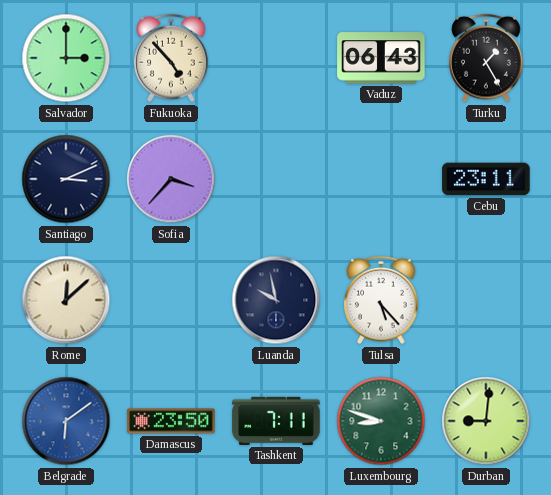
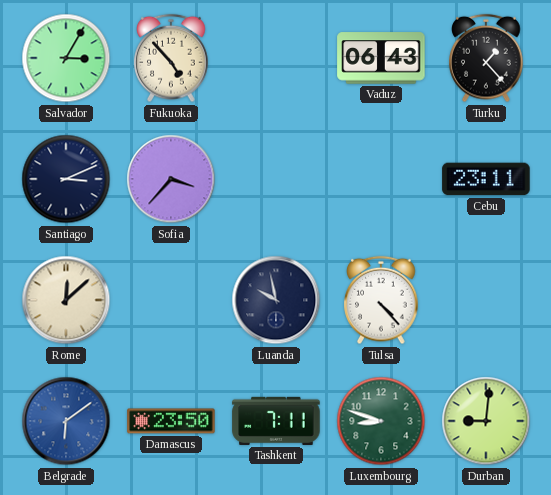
Salvador: 3:00 -> 3:05
Turku: 1:25 -> 1:23
Tulsa: 5:23 -> 4:23
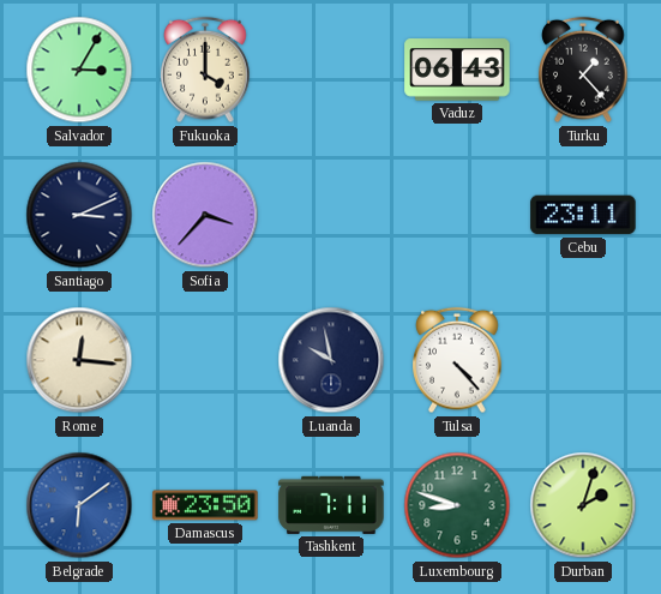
Fukuoka: 4:53 -> 4:00
Rome: 12:08 -> 12:16
Durban: 9:01 -> 2:03
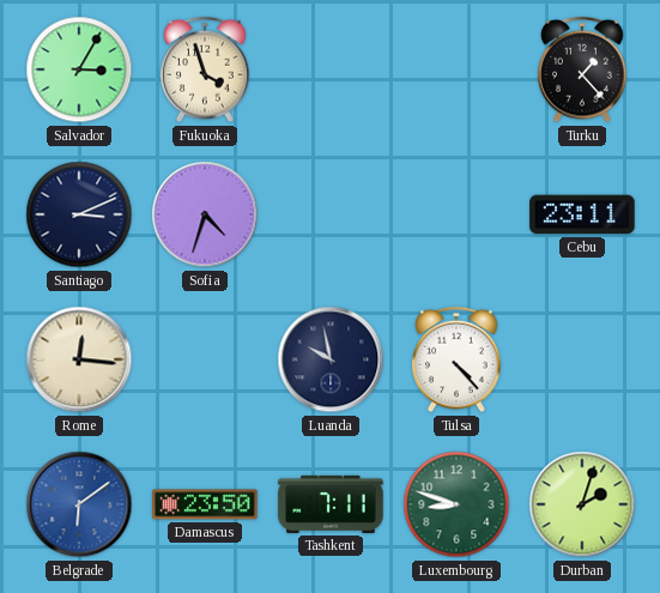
Fukuoka: 4:00 -> 3:57
Vaduz: 06:43 -> none
Sofia: 3:37 -> 4:33
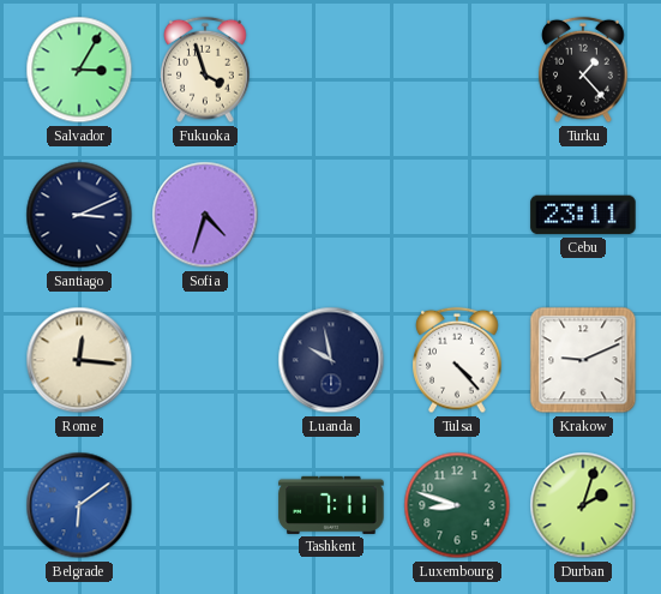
Krakow: none -> 9:11
Damascus: 23:50 -> none
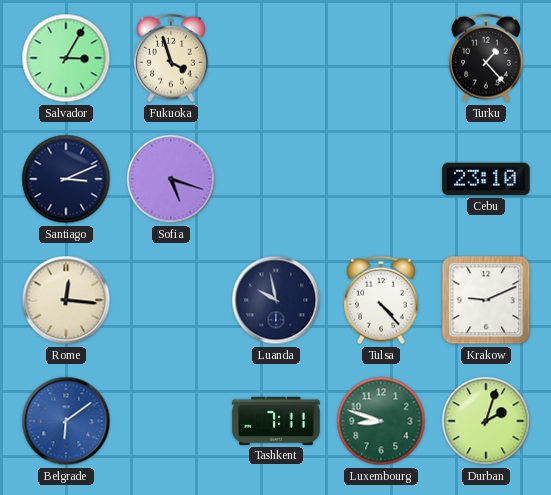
Sofia: 4:33 -> 5:18
Cebu: 23:11 -> 23:10
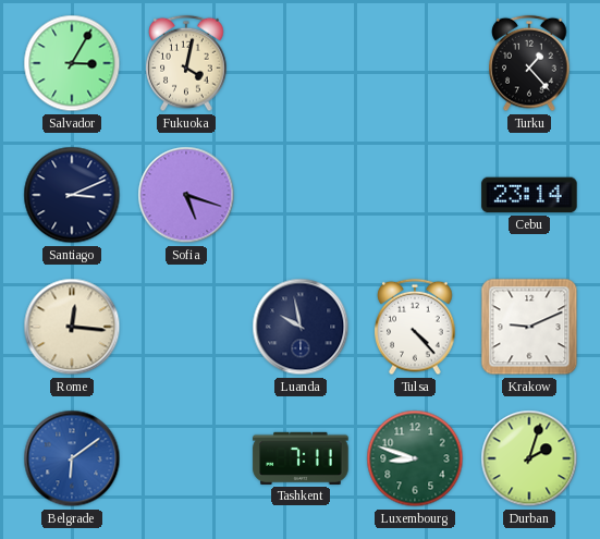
Fukuoka: 3:57 -> 4:02
Cebu: 23:10 -> 23:14
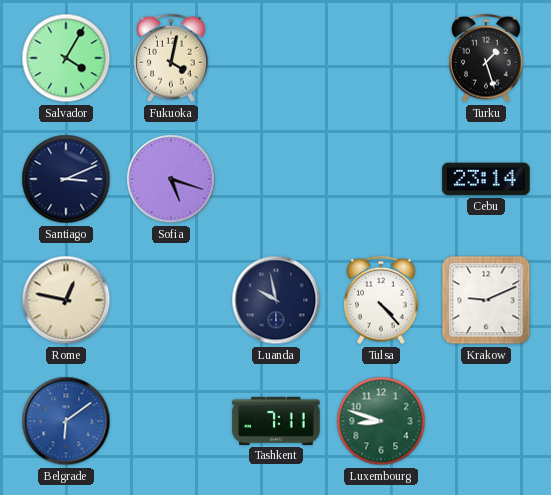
Salvador: 3:05 -> 4:05
Turku: 1:23 -> 1:27
Rome: 12:16 -> 12:47
Durban: 2:03 -> none
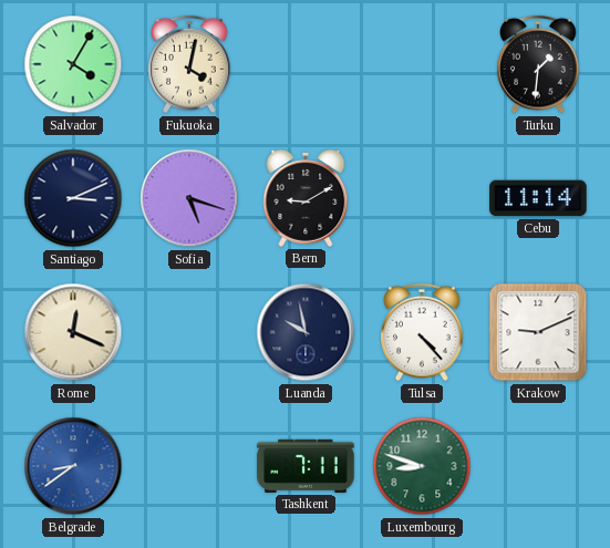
Turku: 1:27 -> 1:31
Bern: none -> 9:10
Cebu: 23:14 -> 11:14
Rome: 12:47 -> 12:19
Belgrade: 6:09 -> 8:39
